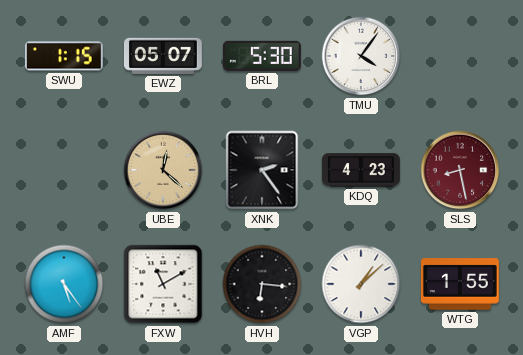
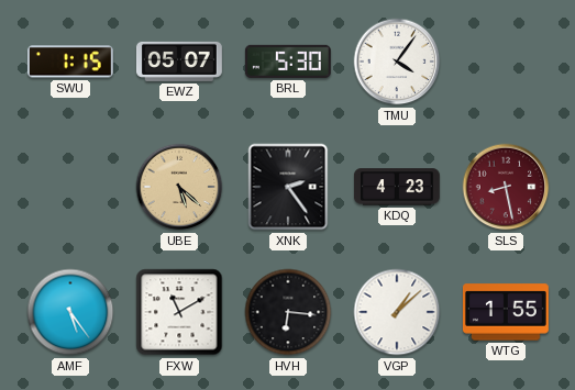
UBE: 12:22 -> 5:22
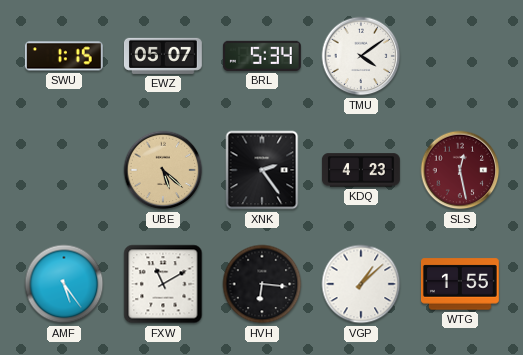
BRL: 5:30 -> 5:34
TMU: 4:06 -> 4:09
SLS: 8:28 -> 12:28
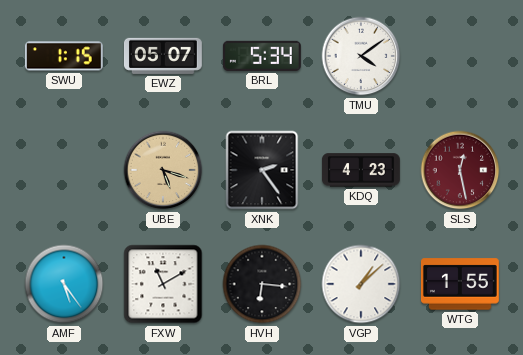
UBE: 5:22 -> 5:18
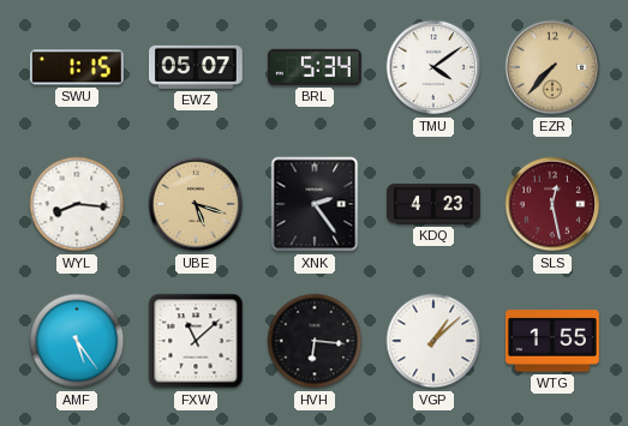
EZR: none -> 7:37
WYL: none -> 8:16
FXW: 11:10 -> 11:08
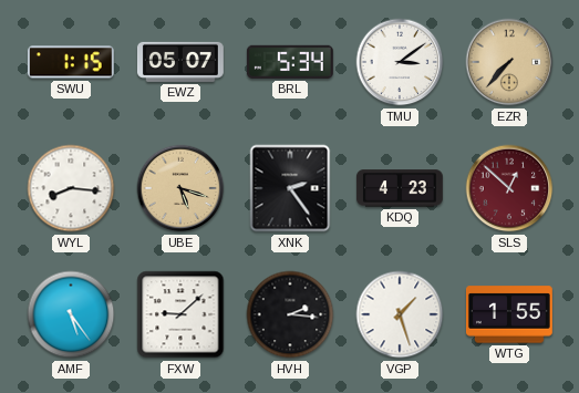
TMU: 4:09 -> 3:09
SLS: 12:28 -> 12:52
FXW: 11:08 -> 9:08
HVH: 6:16 -> 2:16
VGP: 1:08 -> 1:27
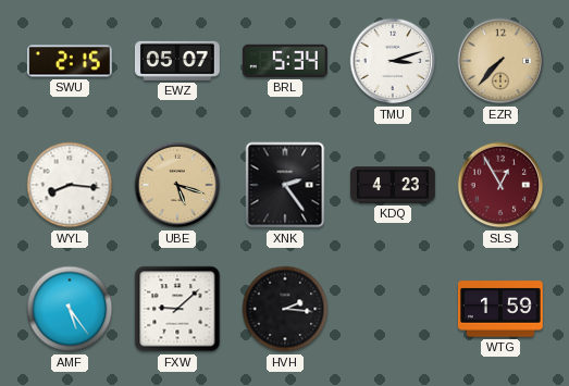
SWU: 1:15 -> 2:15
TMU: 3:09 -> 3:12
SLS: 12:52 -> 12:55
VGP: 1:27 -> none
WTG: 1:55 -> 1:59
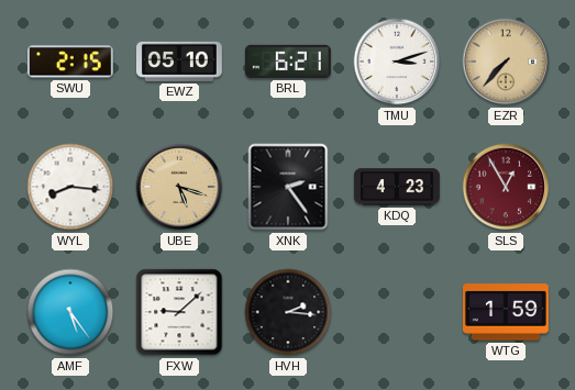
EWZ: 05:07 -> 05:10
BRL: 5:34 -> 6:21
